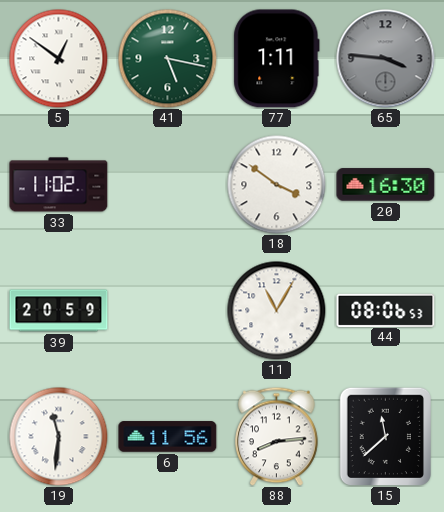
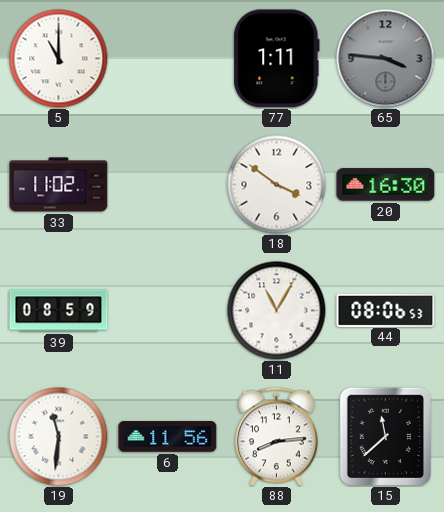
5: 12:51 -> 11:00
41: 5:17 -> none
39: 20:59 -> 08:59
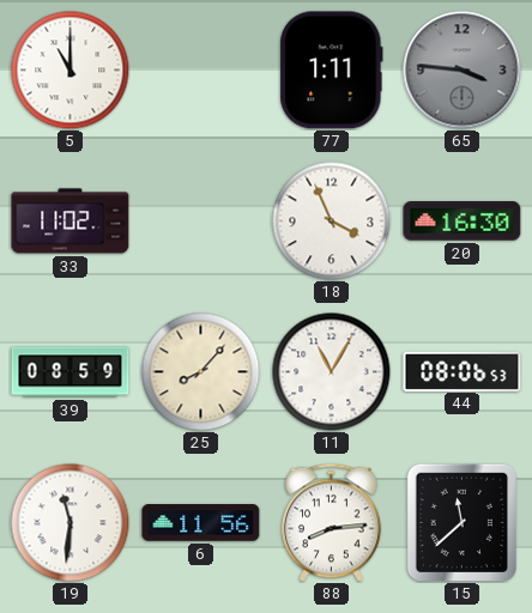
18: 3:51 -> 3:56
25: none -> 8:07
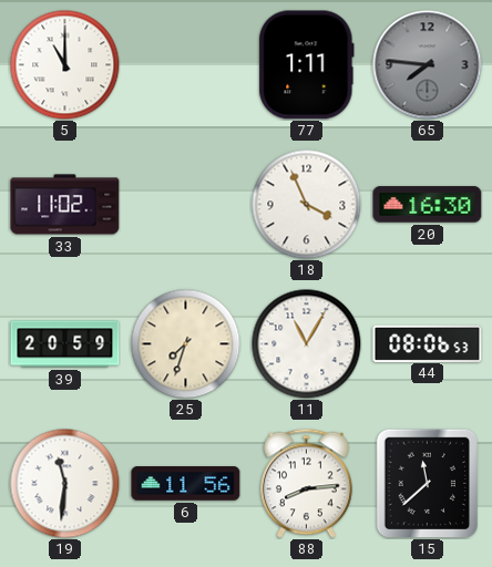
65: 3:46 -> 7:46
39: 08:59 -> 20:59
25: 8:07 -> 7:33
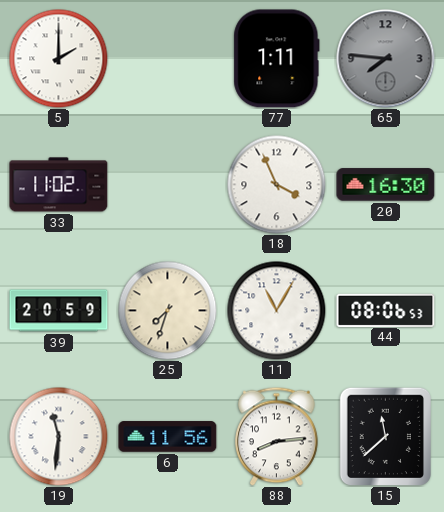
5: 11:00 -> 2:00
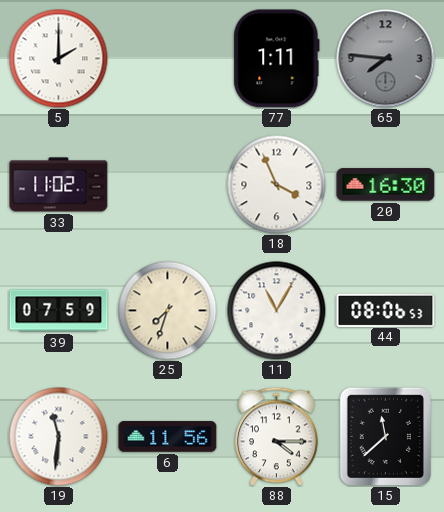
39: 20:59 -> 07:59
88: 8:14 -> 4:15
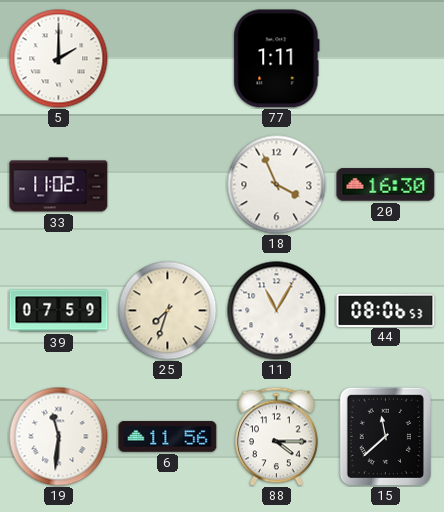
65: 7:46 -> none
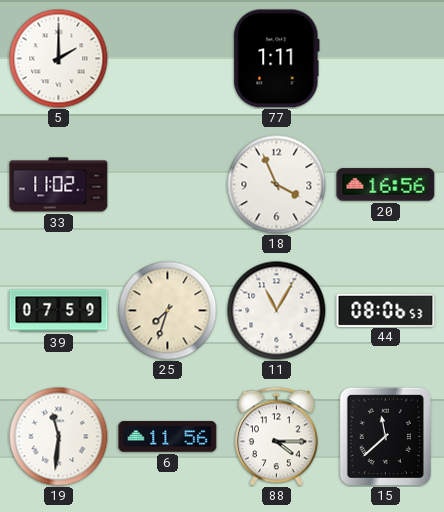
20: 16:30 -> 16:56
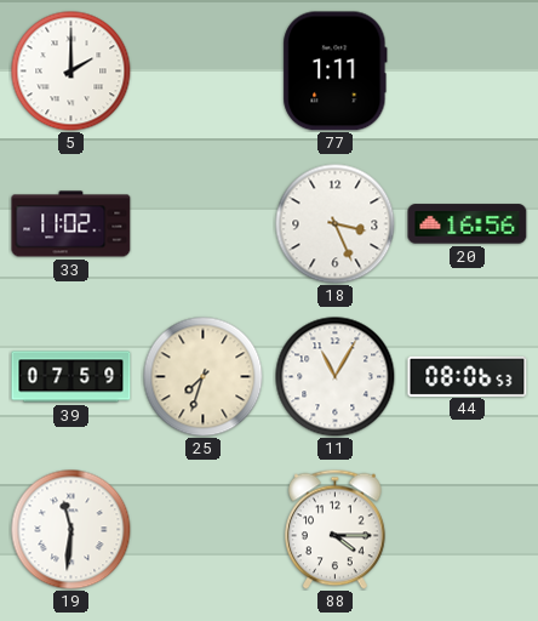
18: 3:56 -> 3:26
6: 11:56 -> none
15: 11:38 -> none
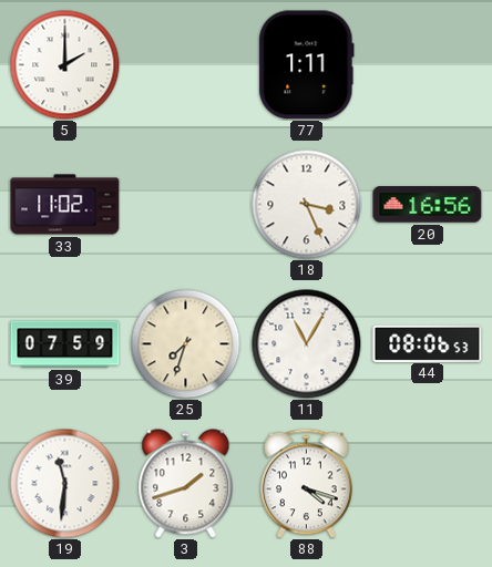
3: none -> 1:42
88: 4:15 -> 4:18
